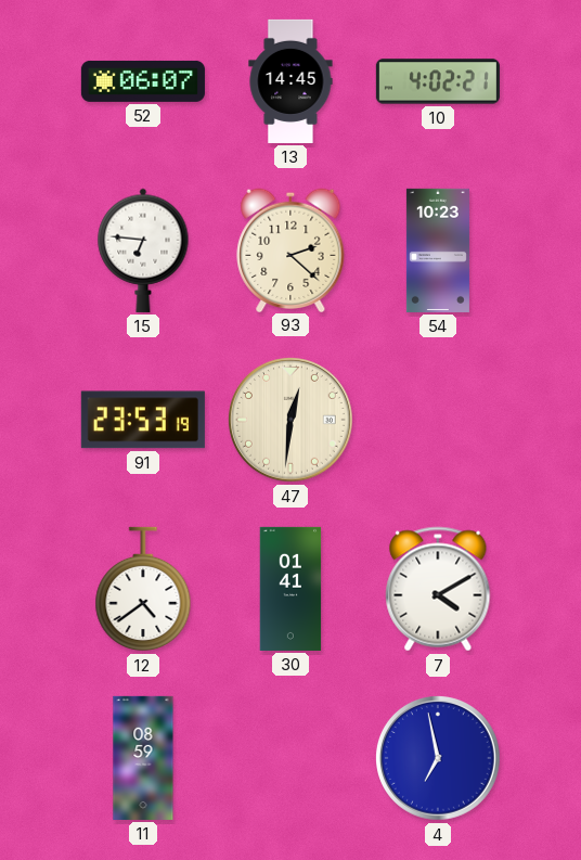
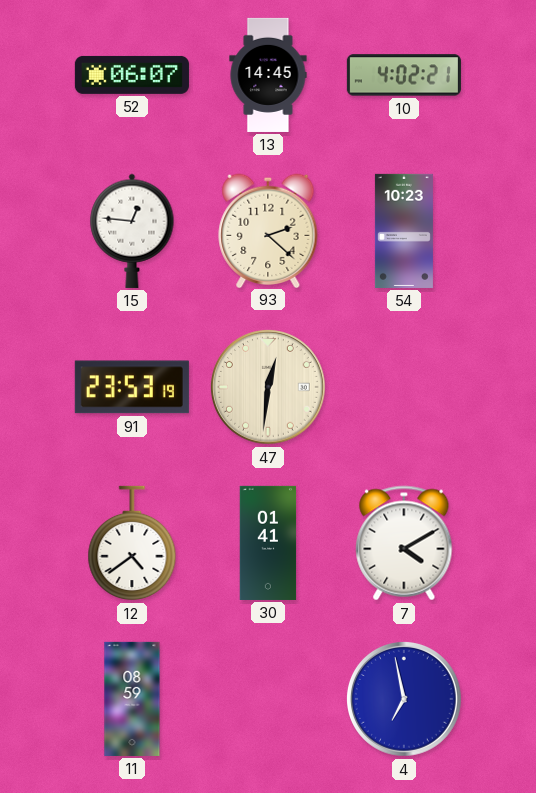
15: 6:46 -> 12:46
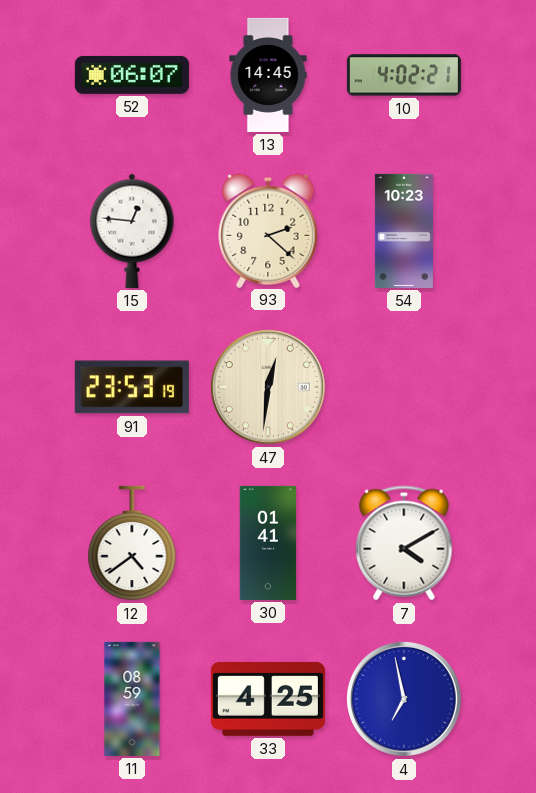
33: none -> 4:25
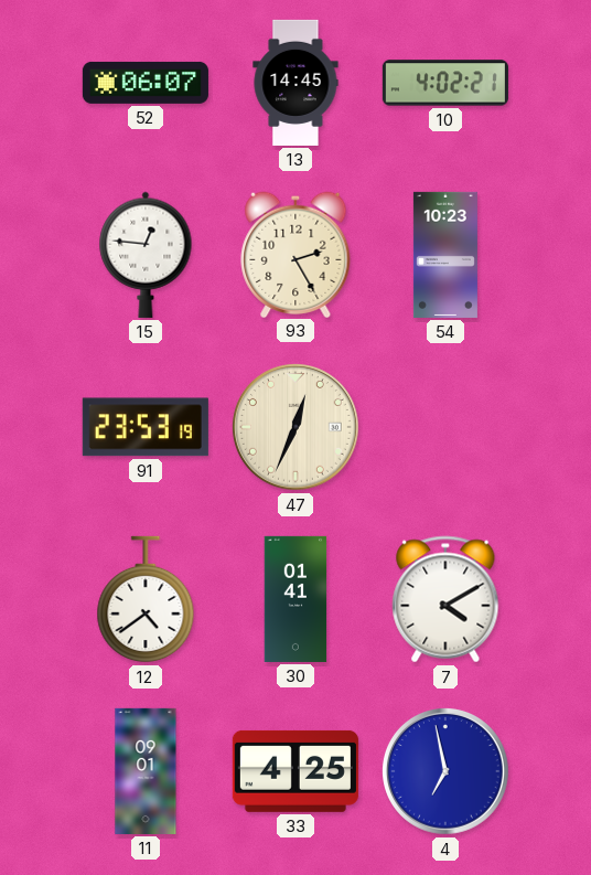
93: 2:22 -> 2:25
47: 12:31 -> 12:34
11: 08:59 -> 09:01
